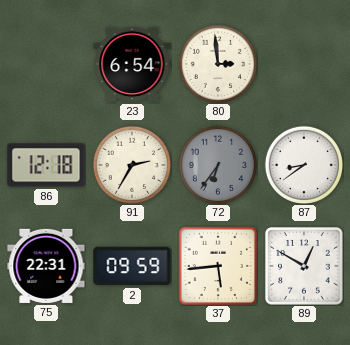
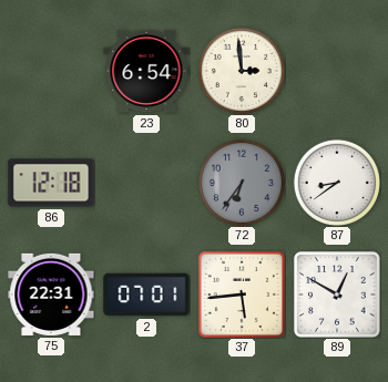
91: 2:35 -> none
2: 09:59 -> 07:01
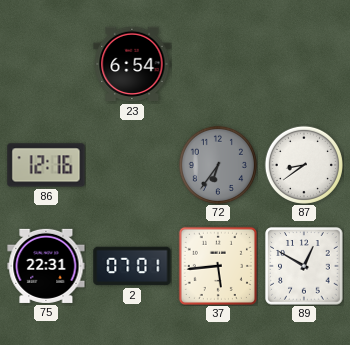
80: 2:59 -> none
86: 12:18 -> 12:16
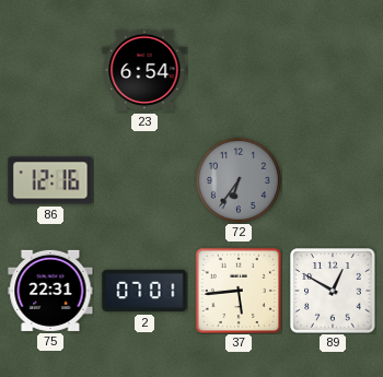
87: 8:39 -> none
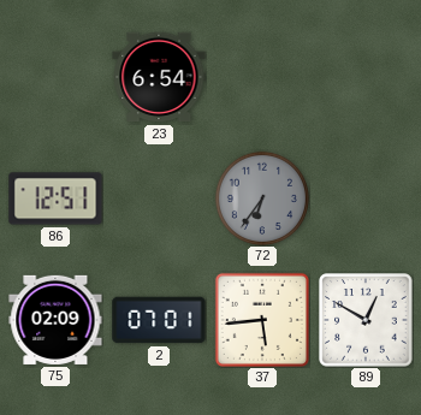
86: 12:16 -> 12:51
75: 22:31 -> 02:09
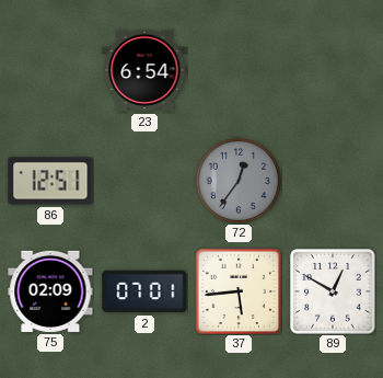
72: 6:36 -> 12:36
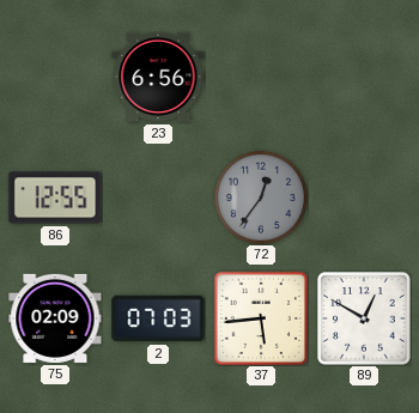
23: 6:54 -> 6:56
86: 12:51 -> 12:55
2: 07:01 -> 07:03
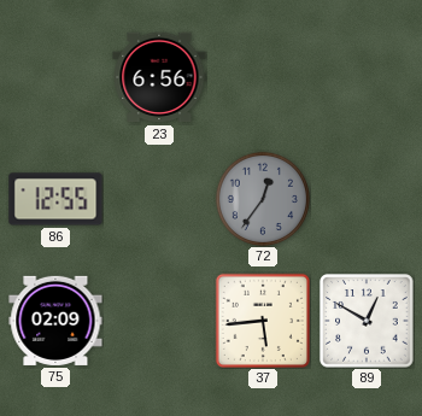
2: 07:03 -> none
